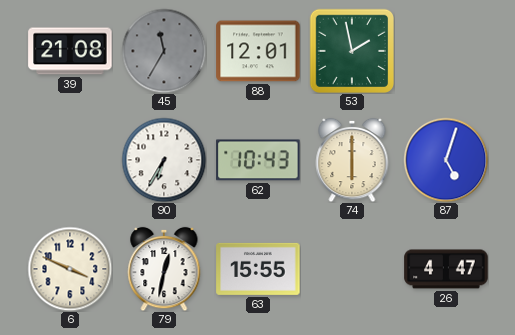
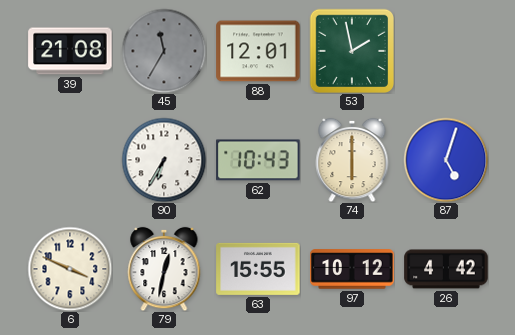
97: none -> 10:12
26: 4:47 -> 4:42
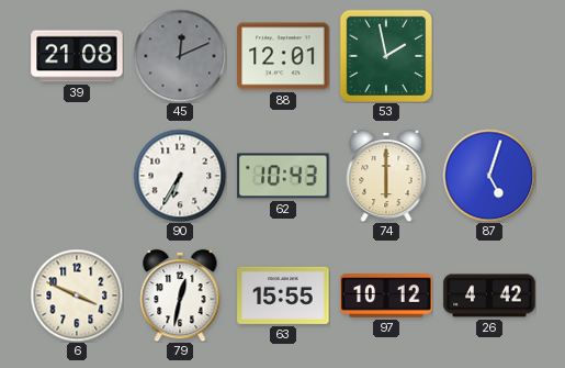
45: 11:35 -> 12:11
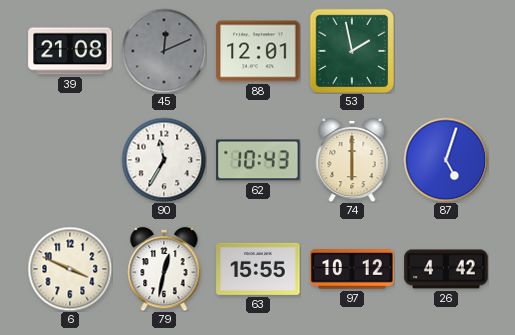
90: 6:35 -> 11:35
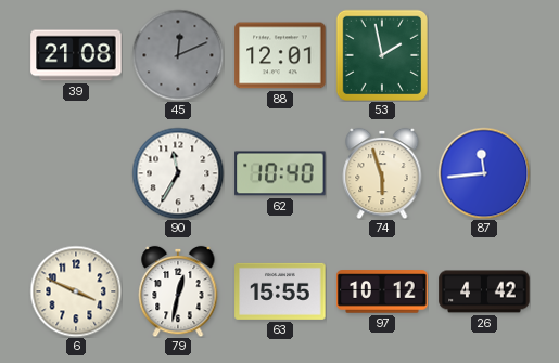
62: 10:43 -> 10:40
74: 6:00 -> 5:57
87: 5:03 -> 11:44
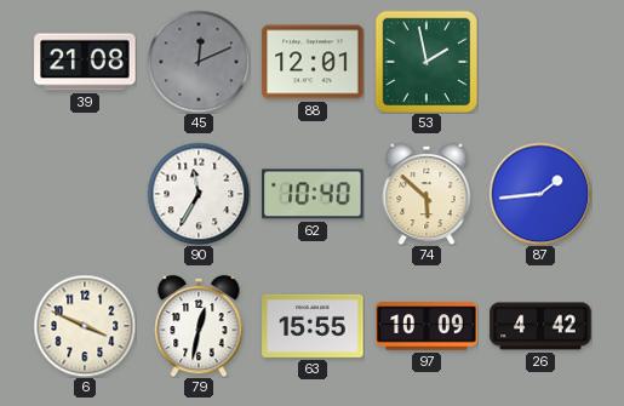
74: 5:57 -> 5:52
87: 11:44 -> 1:44
97: 10:12 -> 10:09
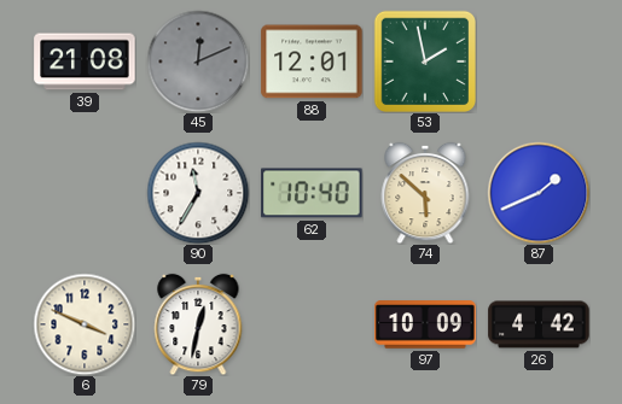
87: 1:44 -> 1:41
63: 15:55 -> none
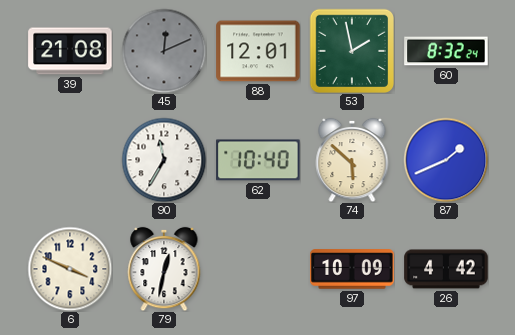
60: none -> 8:32
